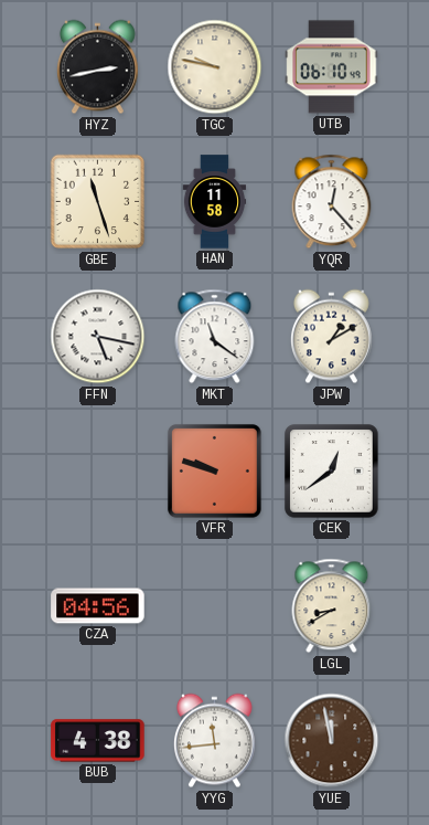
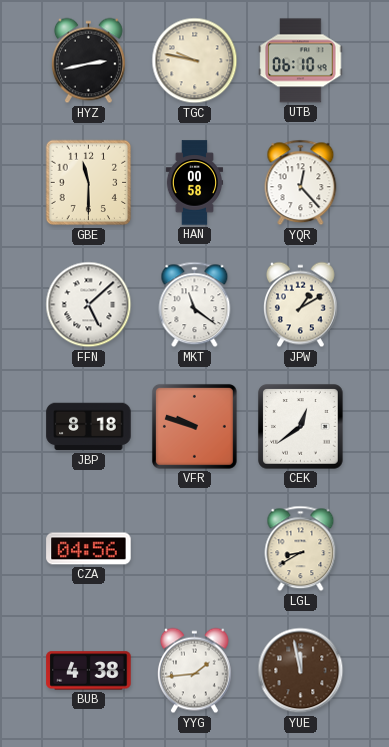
GBE: 11:27 -> 11:30
HAN: 11:58 -> 00:58
FFN: 5:17 -> 5:08
JBP: none -> 8:18
YYG: 11:44 -> 1:44
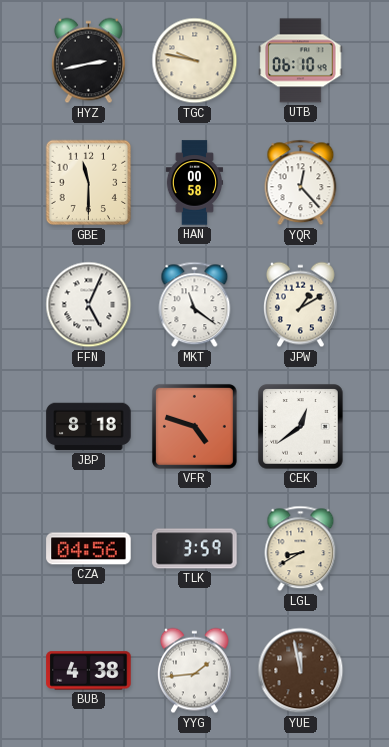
FFN: 5:08 -> 5:04
VFR: 9:48 -> 4:48
TLK: none -> 3:59
